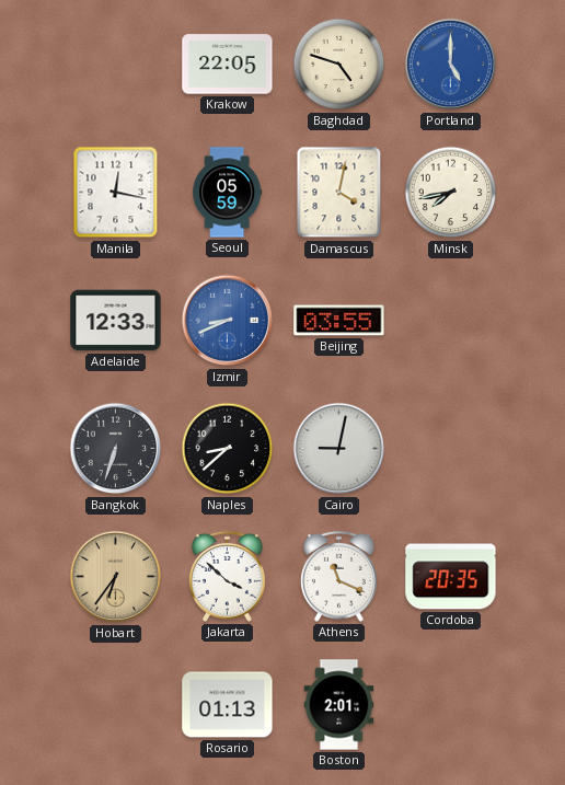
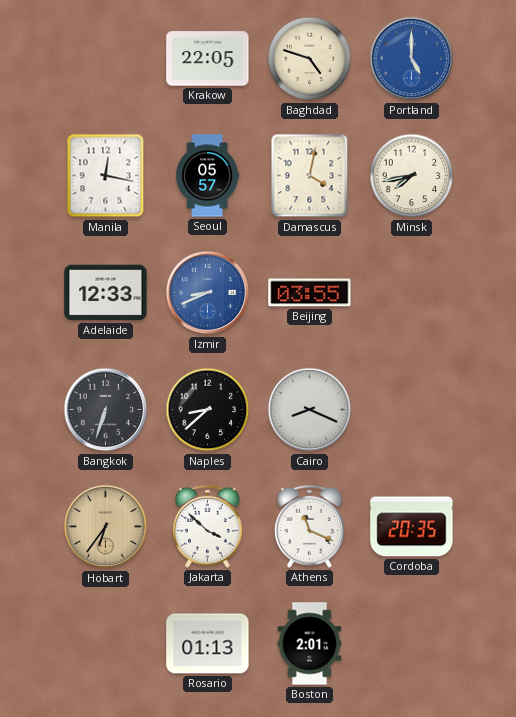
Seoul: 05:59 -> 05:57
Cairo: 9:02 -> 8:19
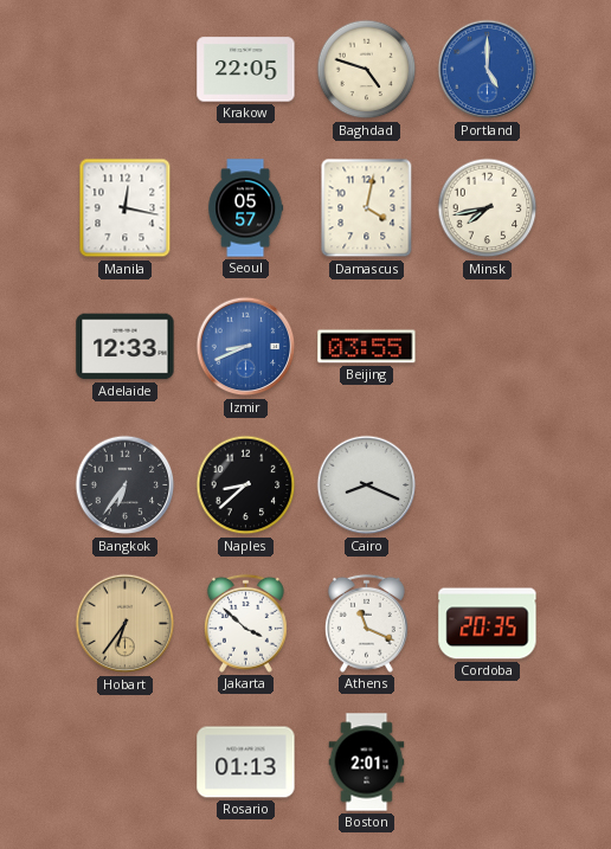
Bangkok: 6:33 -> 6:36
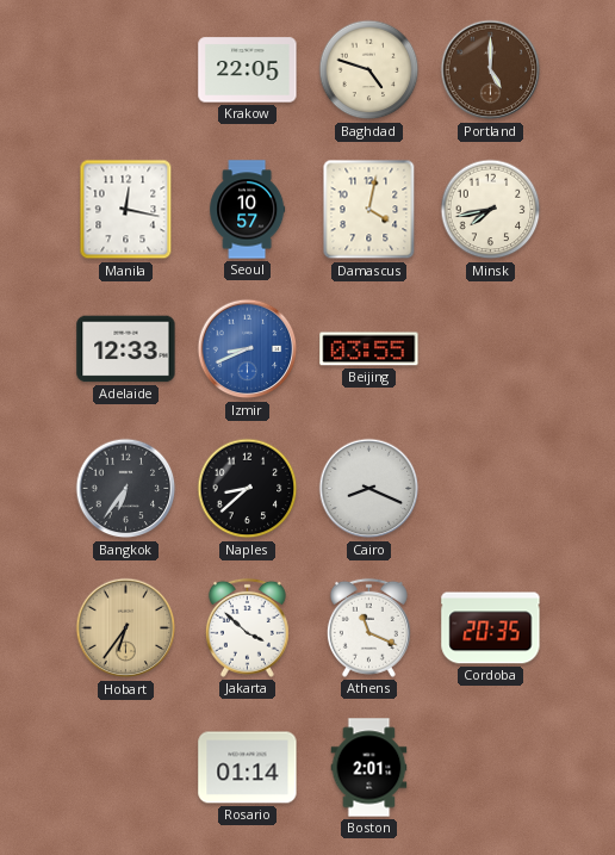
Portland dial: blue -> brown
Seoul: 05:57 -> 10:57
Rosario: 01:13 -> 01:14
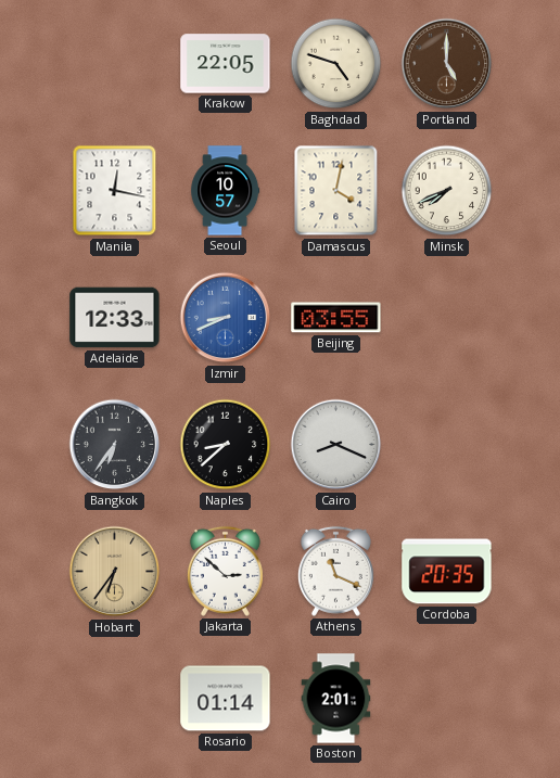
Minsk: 7:43 -> 7:41
Jakarta: 3:52 -> 2:52
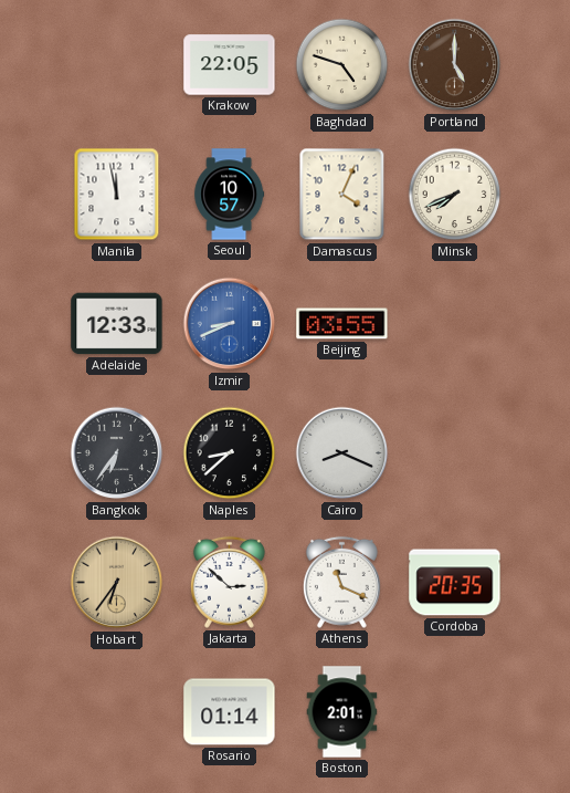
Manila: 12:17 -> 11:58
Damascus: 4:02 -> 4:04
